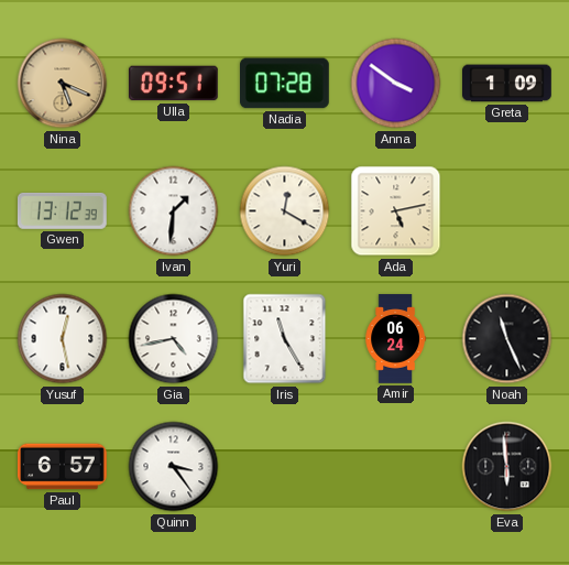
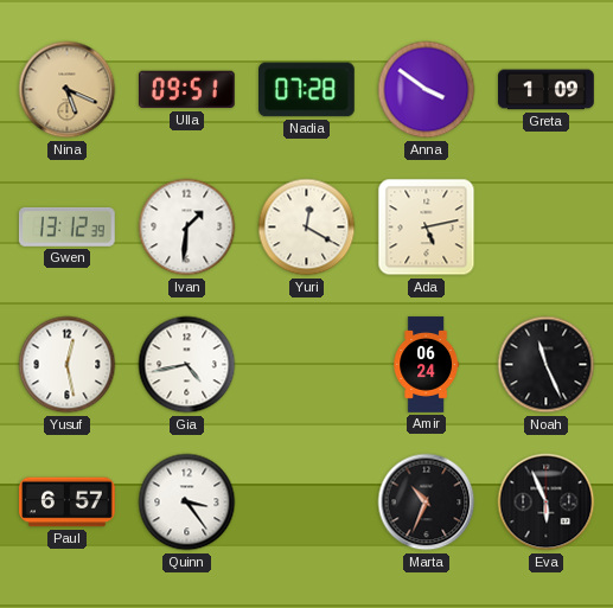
Iris: 11:25 -> none
Marta: none -> 10:34
Eva: 5:59 -> 5:56
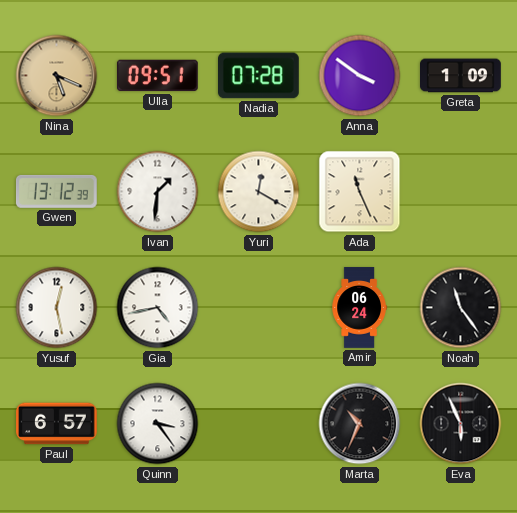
Ada: 5:13 -> 11:26
Noah: 11:26 -> 11:24
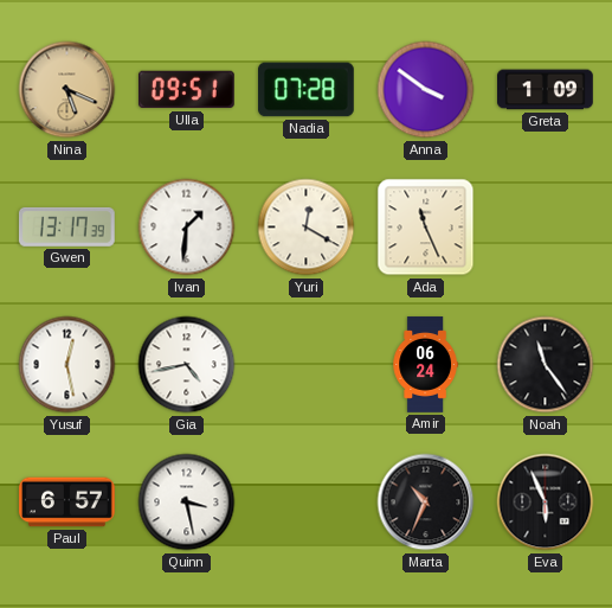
Gwen: 13:12 -> 13:17
Quinn: 3:24 -> 3:28
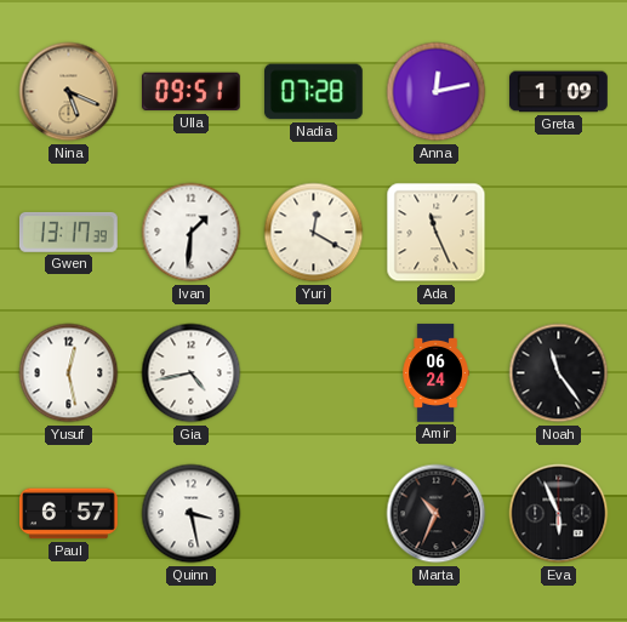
Anna: 3:51 -> 12:13
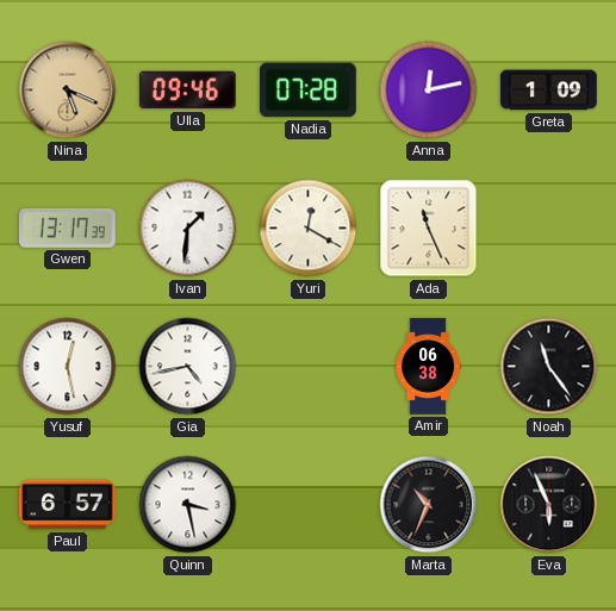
Ulla: 09:51 -> 09:46
Amir: 06:24 -> 06:38
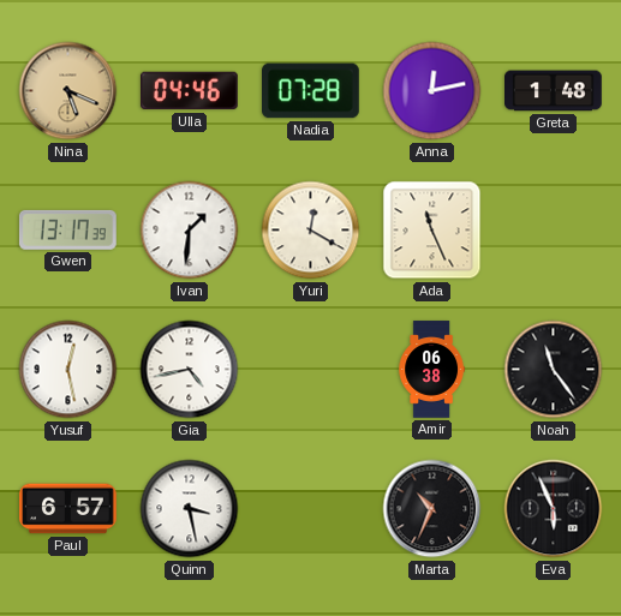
Ulla: 09:46 -> 04:46
Greta: 1:09 -> 1:48
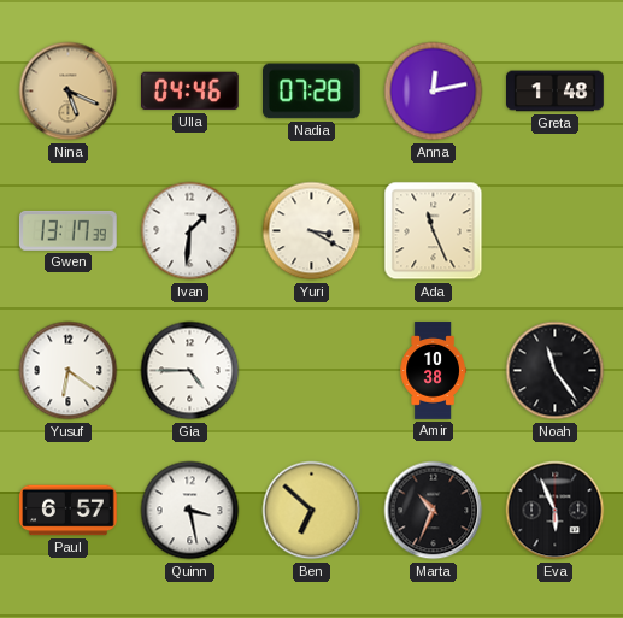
Yuri: 12:20 -> 3:20
Yusuf: 12:28 -> 6:21
Gia: 4:43 -> 4:45
Amir: 06:38 -> 10:38
Ben: none -> 6:52
